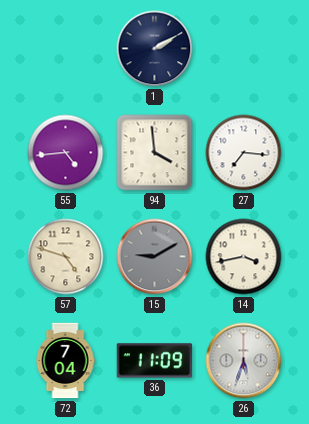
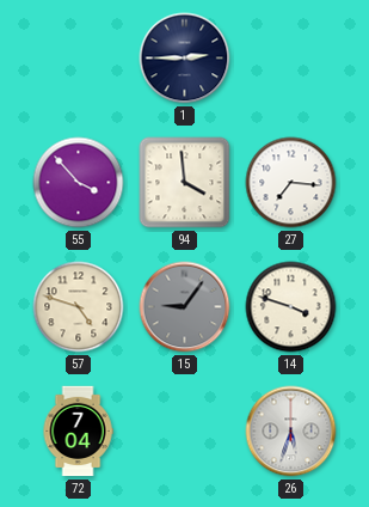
1: 2:10 -> 2:45
55: 4:44 -> 3:53
15: 9:10 -> 9:06
14: 3:43 -> 3:48
36: 11:09 -> none
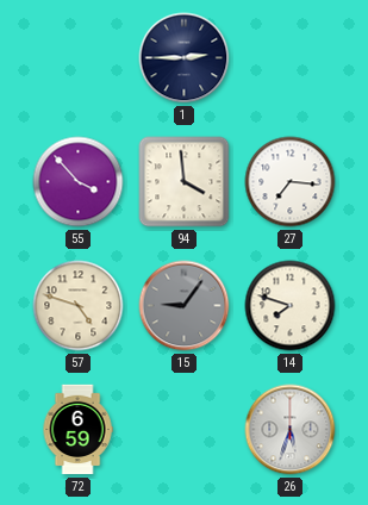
14: 3:48 -> 7:48
72: 7:04 -> 6:59
